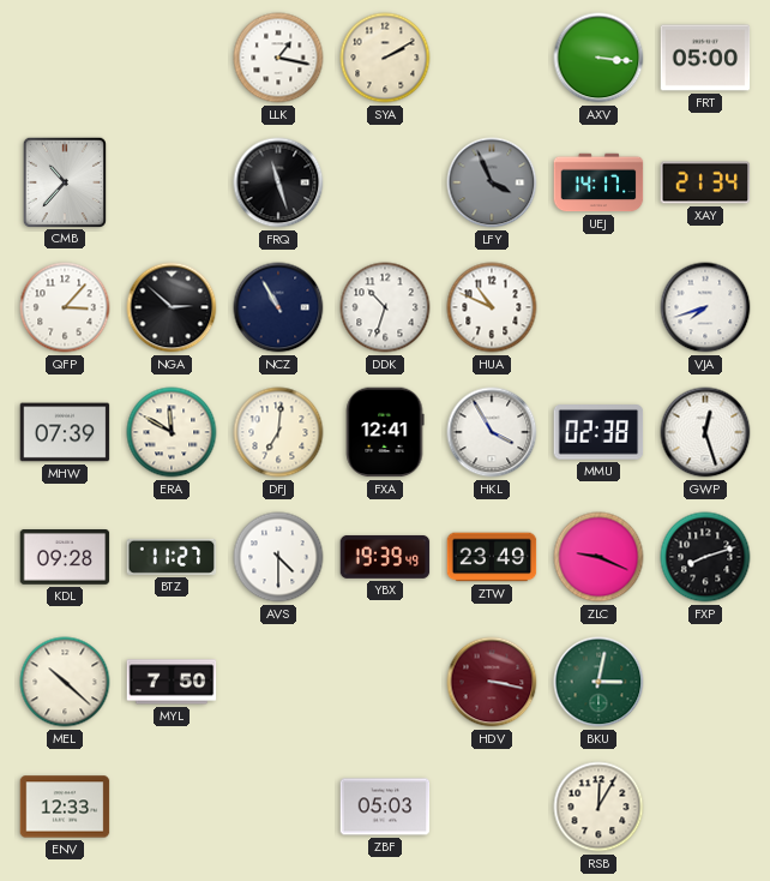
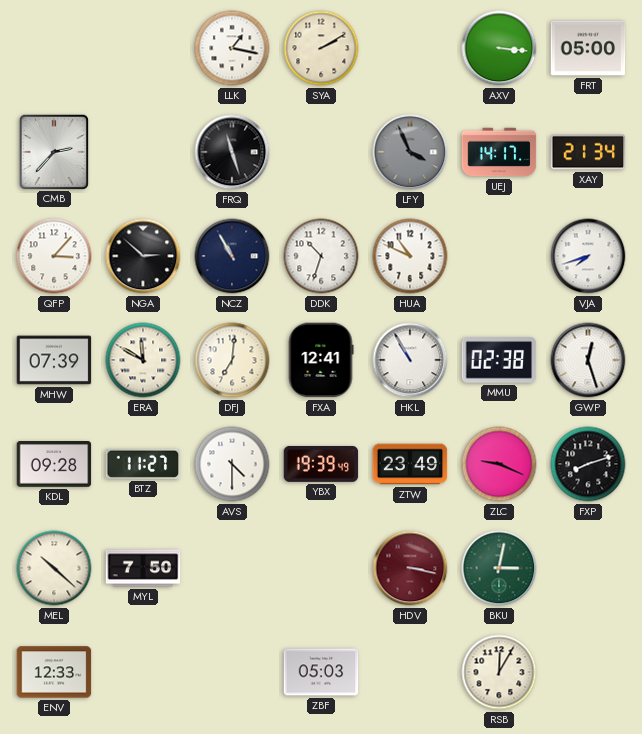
CMB: 10:37 -> 2:37
HKL: 3:55 -> 10:55
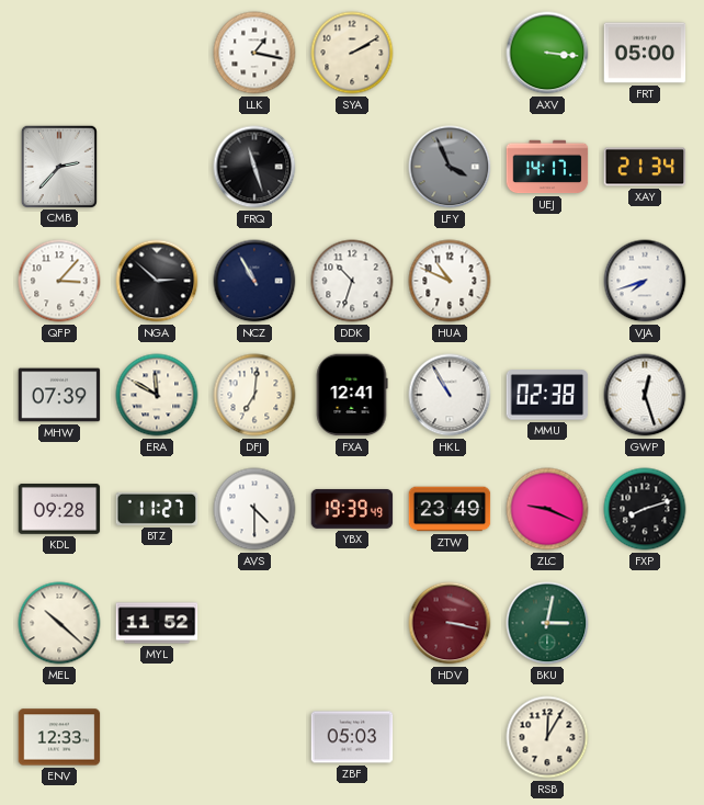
MYL: 7:50 -> 11:52
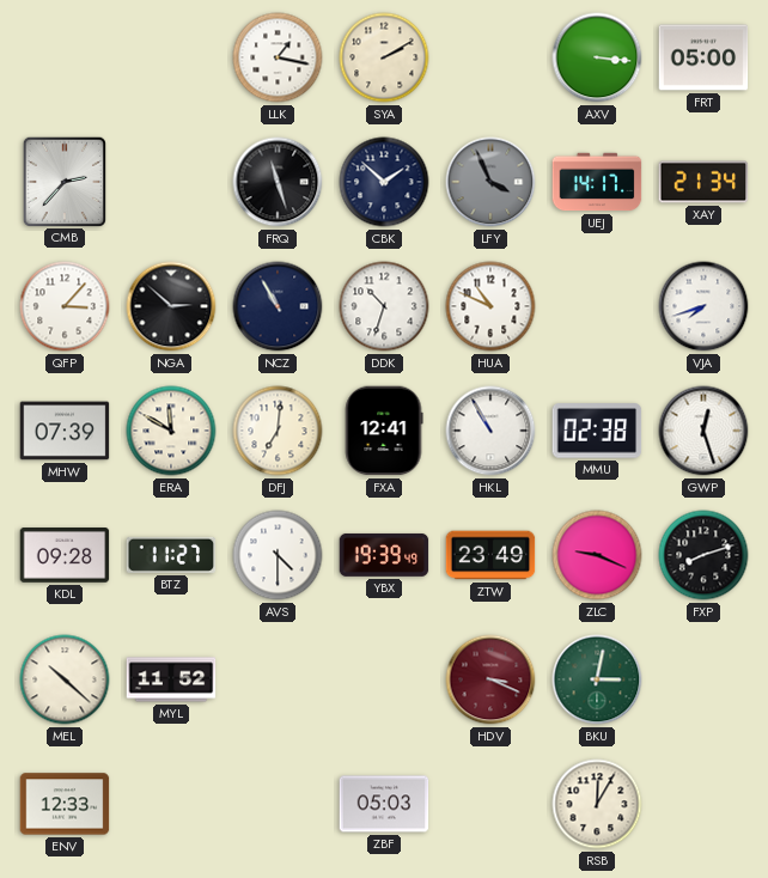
CBK: none -> 1:52
HDV: 3:17 -> 3:19
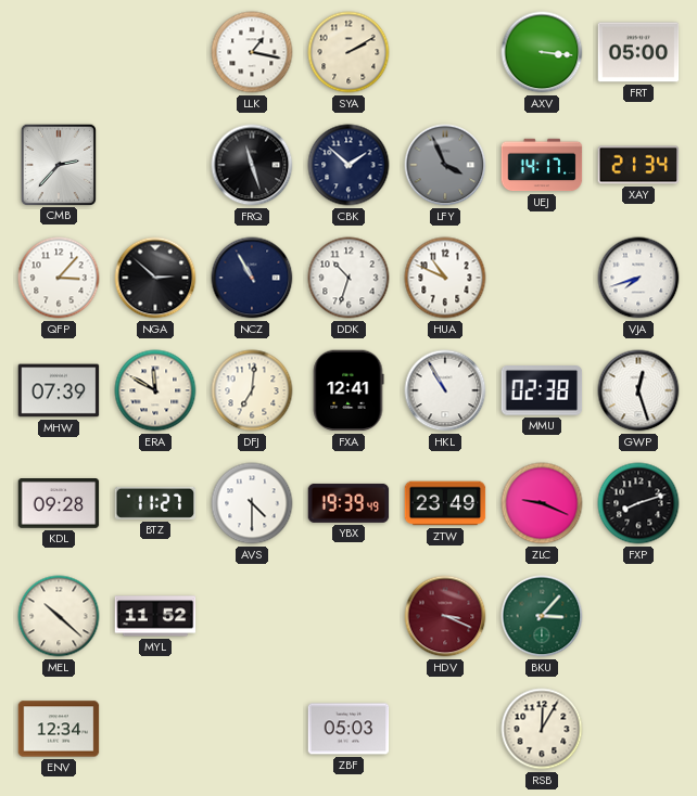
BKU: 3:02 -> 3:07
ENV: 12:33 -> 12:34
